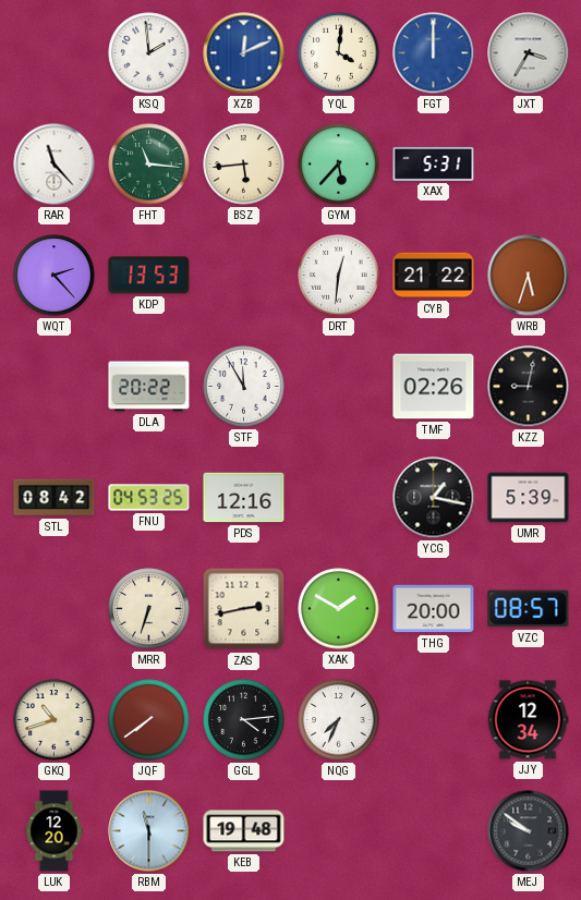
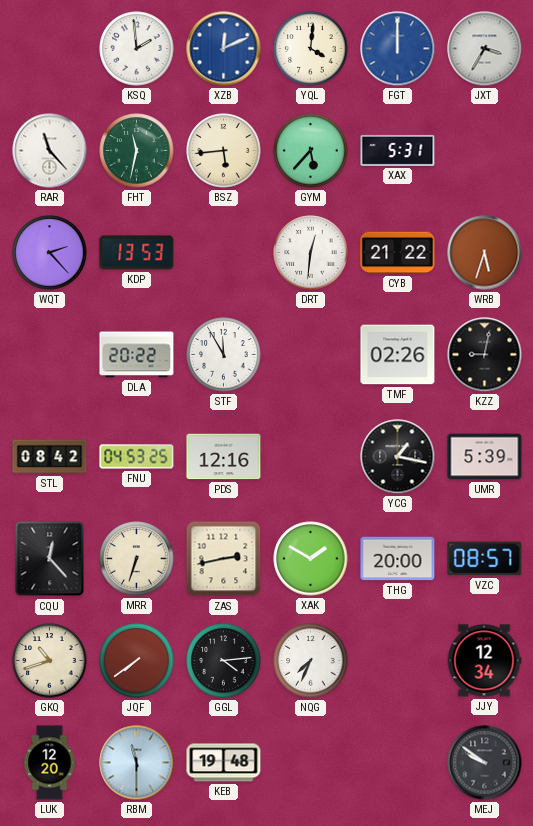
FHT: 11:16 -> 11:32
CQU: none -> 12:23
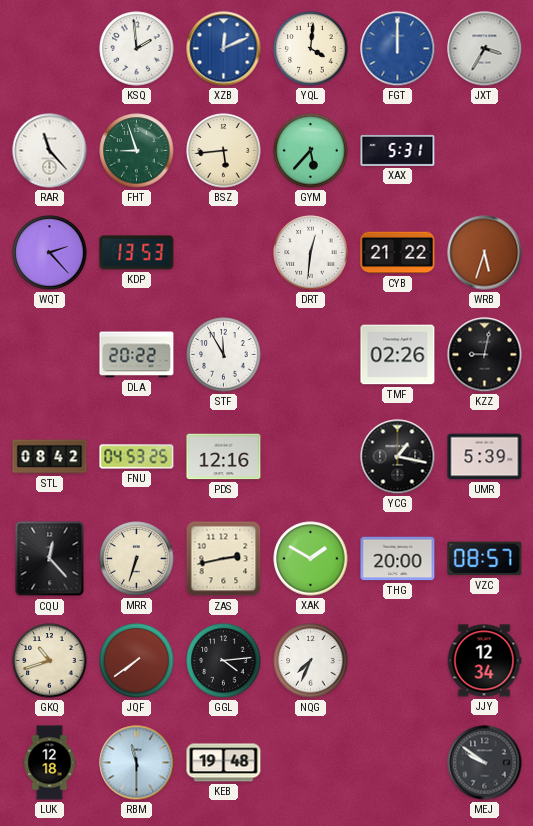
FHT: 11:32 -> 8:57
LUK: 12:20 -> 12:18
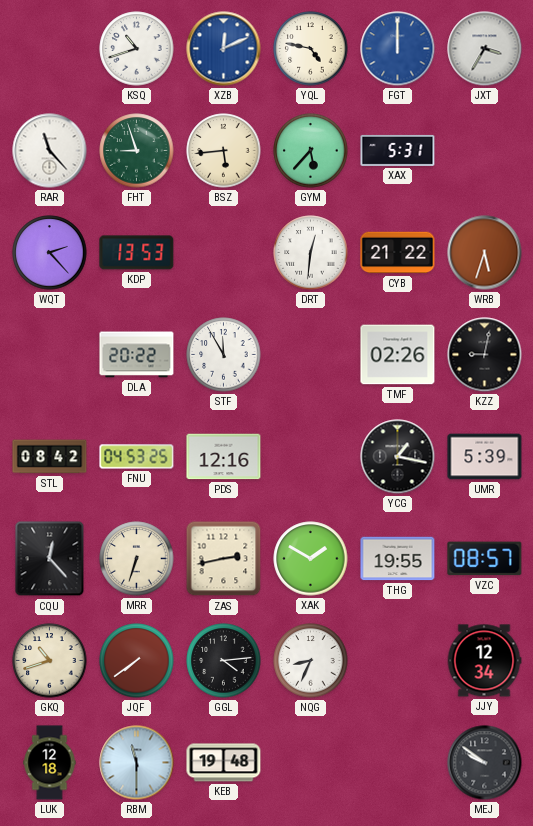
KSQ: 1:59 -> 10:42
YQL: 4:01 -> 4:47
THG: 20:00 -> 19:55
NQG: 7:34 -> 8:34
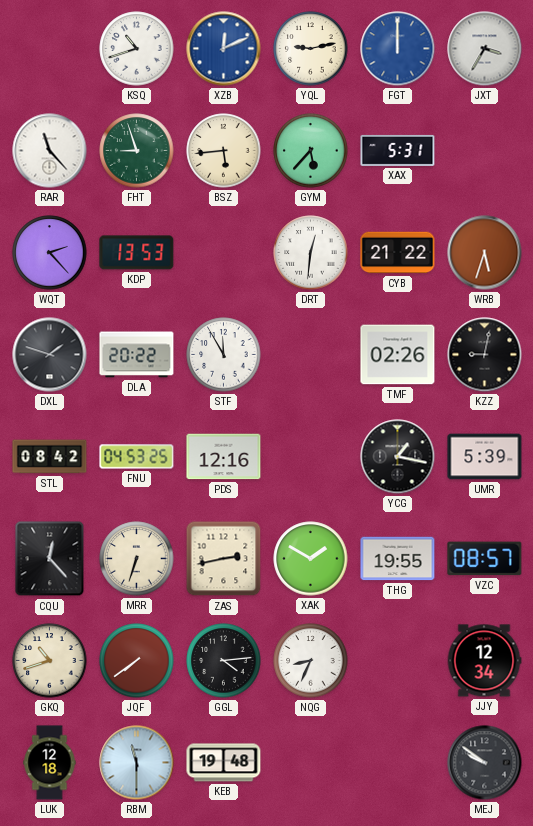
YQL: 4:47 -> 9:13
DXL: none -> 1:48
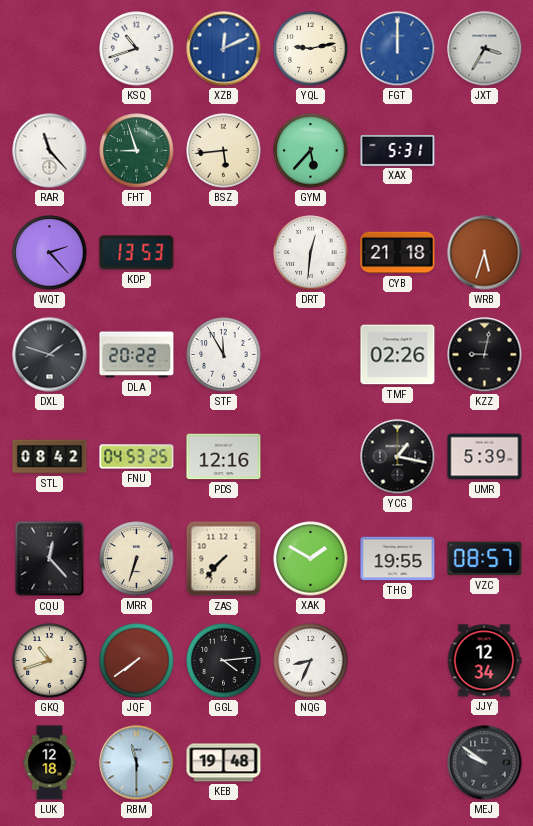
CYB: 21:22 -> 21:18
ZAS: 2:43 -> 7:37
